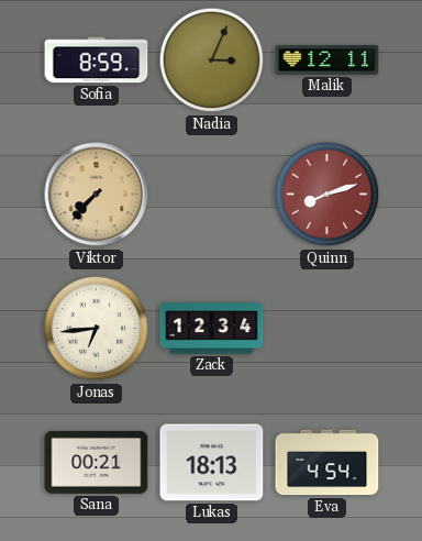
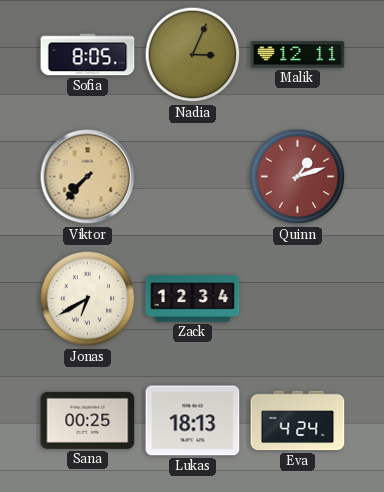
Sofia: 8:59 -> 8:05
Quinn: 8:12 -> 1:12
Jonas: 6:44 -> 6:40
Sana: 00:21 -> 00:25
Eva: 4:54 -> 4:24
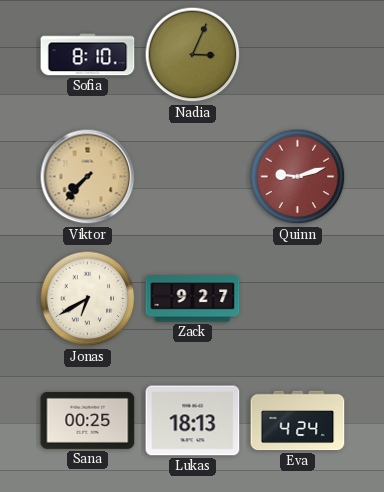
Sofia: 8:05 -> 8:10
Malik: 12:11 -> none
Quinn: 1:12 -> 9:12
Zack: 12:34 -> 9:27
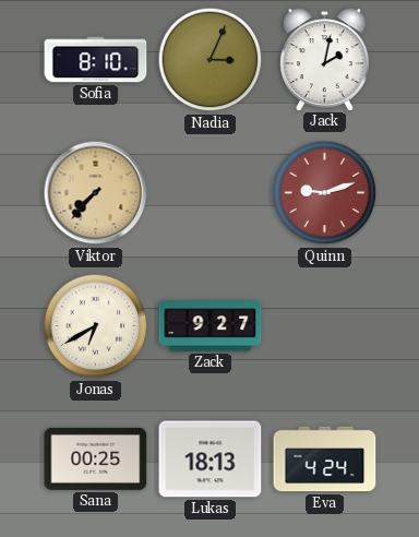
Jack: none -> 2:02
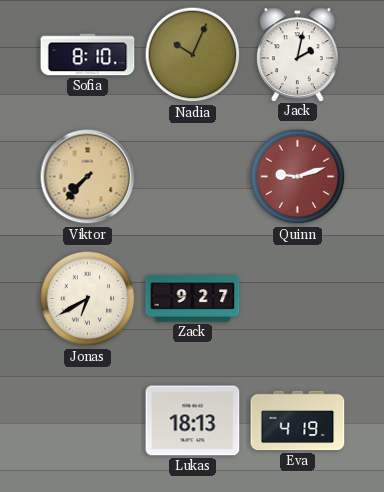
Nadia: 3:04 -> 10:04
Sana: 00:25 -> none
Eva: 4:24 -> 4:19
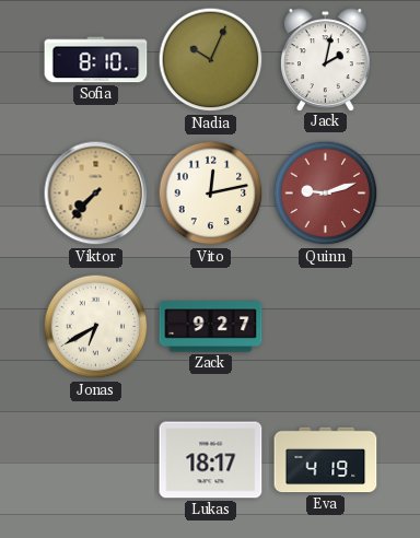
Vito: none -> 12:13
Lukas: 18:13 -> 18:17
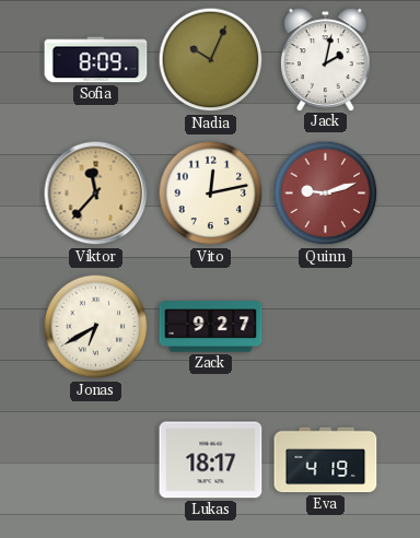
Sofia: 8:10 -> 8:09
Viktor: 7:37 -> 11:37
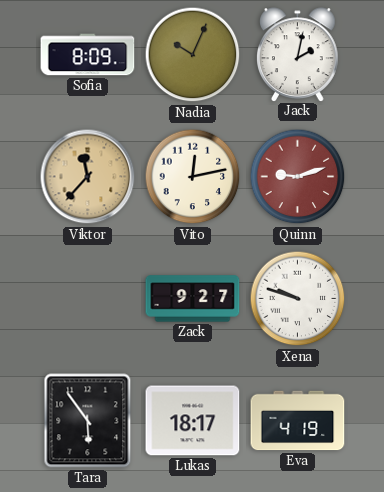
Jonas: 6:40 -> none
Xena: none -> 9:48
Tara: none -> 5:54
